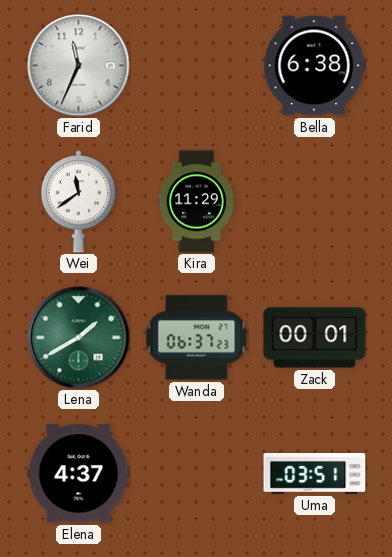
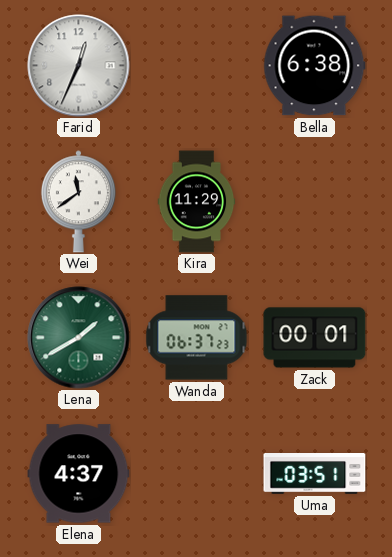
Farid: 11:34 -> 12:34
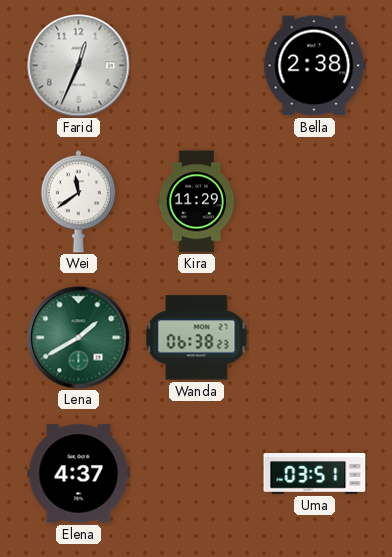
Bella: 6:38 -> 2:38
Wanda: 06:37 -> 06:38
Zack: 00:01 -> none
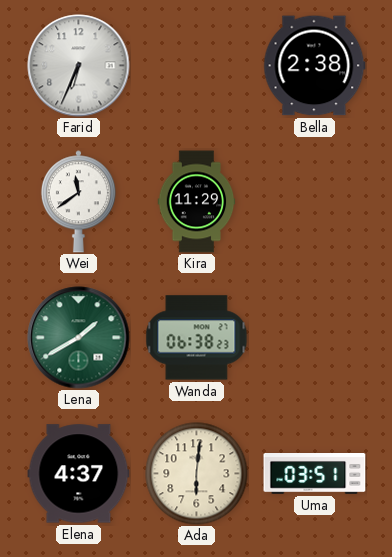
Farid: 12:34 -> 6:34
Ada: none -> 6:01
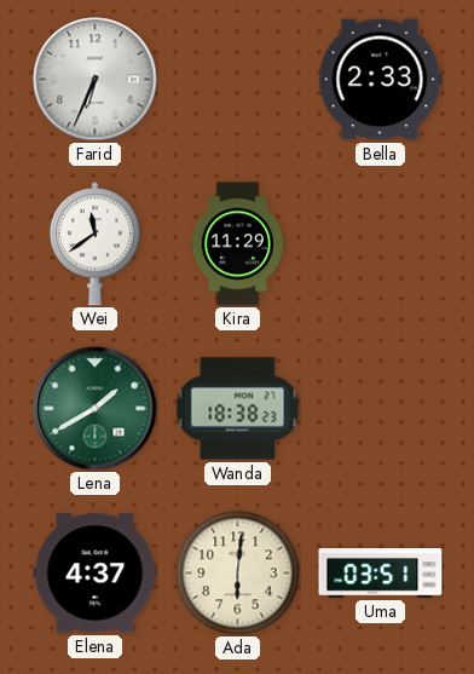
Bella: 2:38 -> 2:33
Wanda: 06:38 -> 18:38
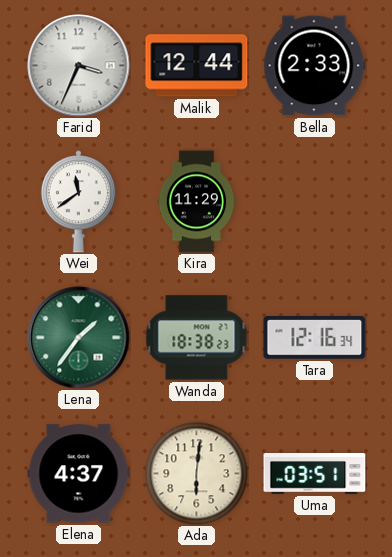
Farid: 6:34 -> 3:34
Malik: none -> 12:44
Lena: 1:40 -> 1:36
Tara: none -> 12:16
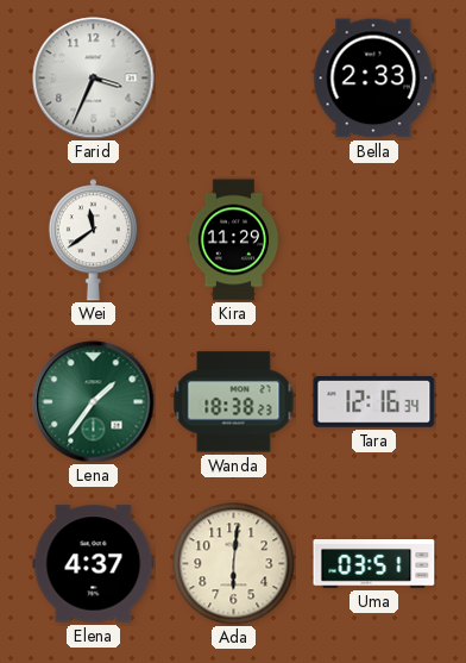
Malik: 12:44 -> none
